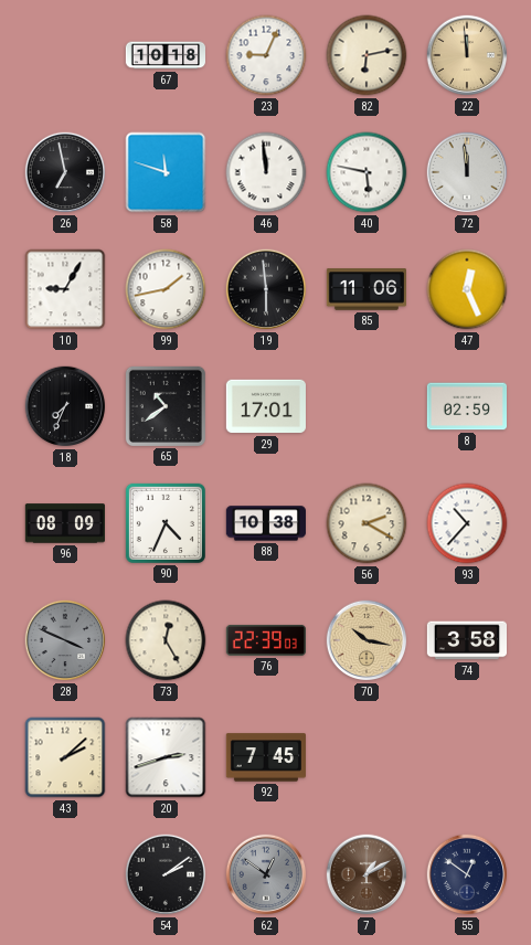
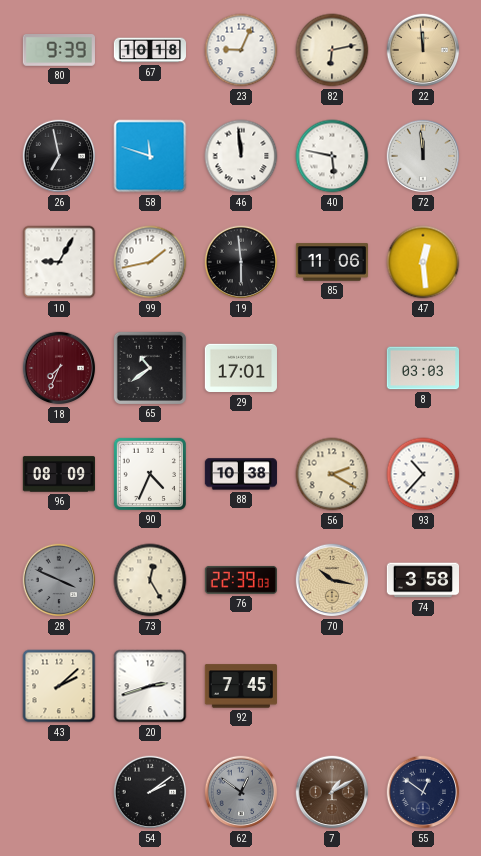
80: none -> 9:39
47: 12:26 -> 12:29
18 dial: black -> burgundy
8: 02:59 -> 03:03
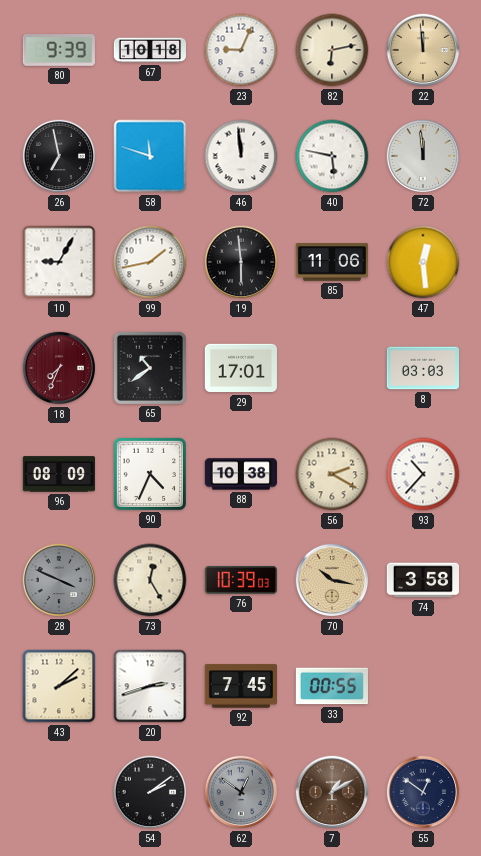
76: 22:39 -> 10:39
33: none -> 00:55
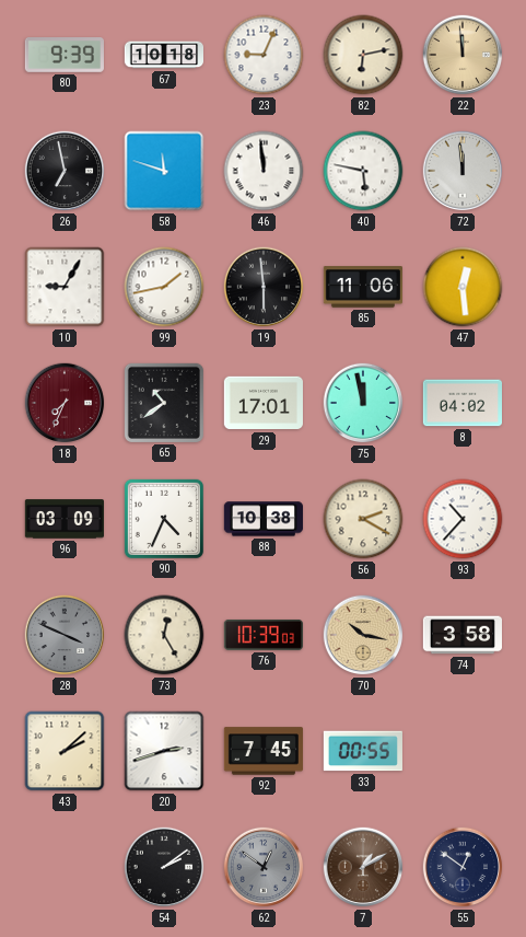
75: none -> 11:58
8: 03:03 -> 04:02
96: 08:09 -> 03:09
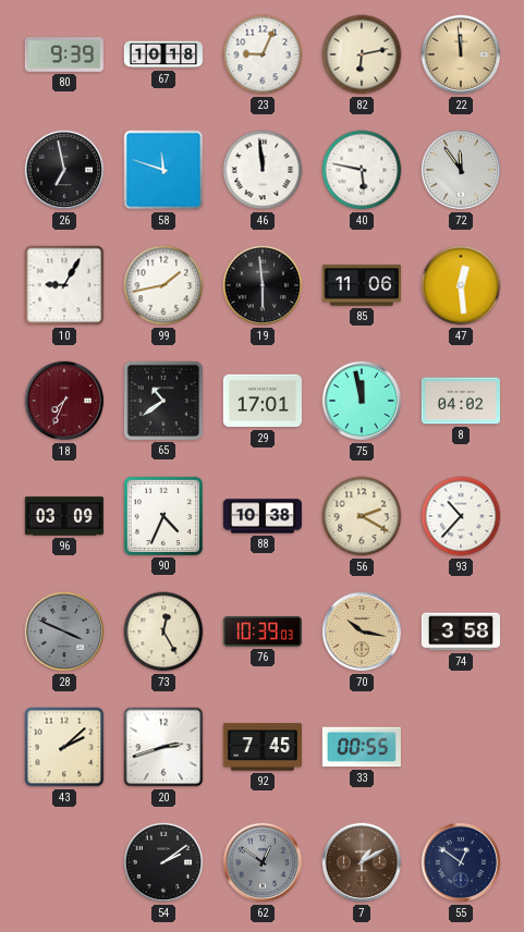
72: 11:59 -> 11:54
